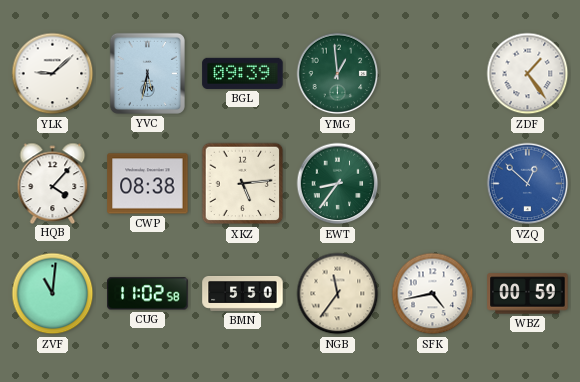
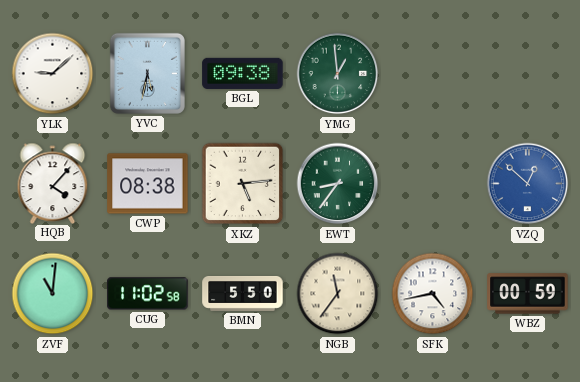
BGL: 09:39 -> 09:38
ZDF: 1:24 -> none
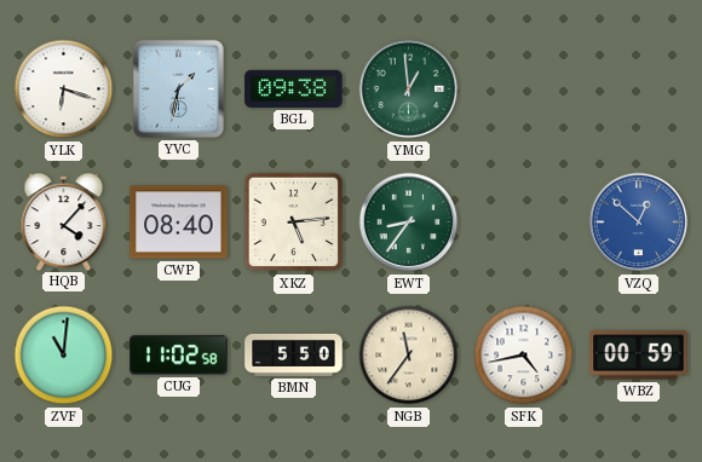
YLK: 9:08 -> 6:18
YVC: 5:32 -> 1:32
CWP: 08:38 -> 08:40
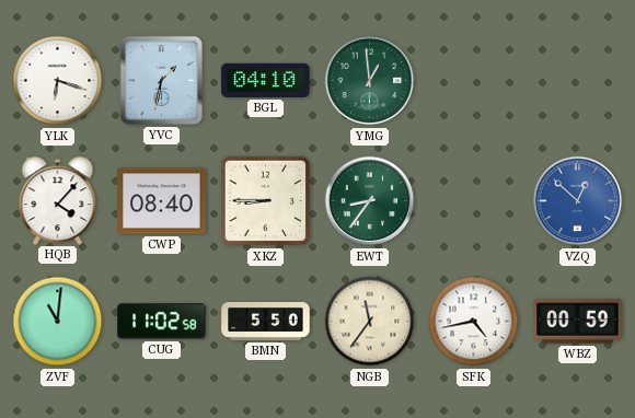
BGL: 09:38 -> 04:10
XKZ: 5:14 -> 8:45
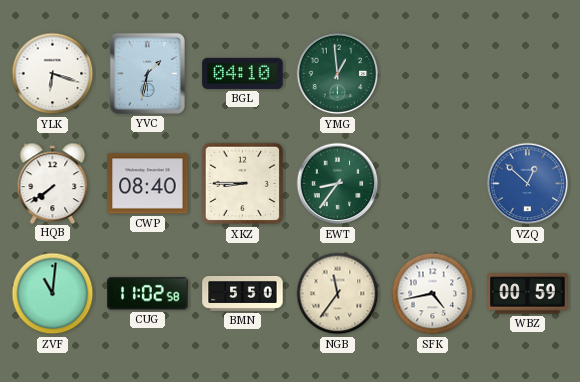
HQB: 4:07 -> 7:39
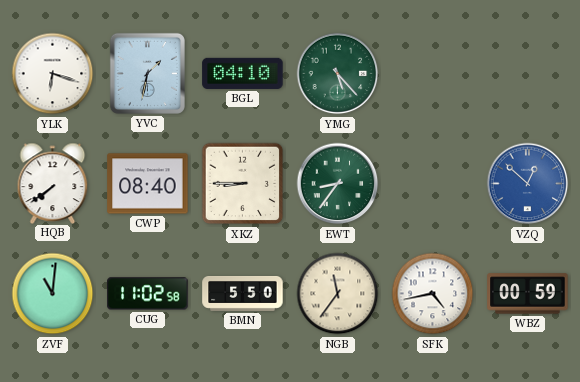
YMG: 12:59 -> 5:23
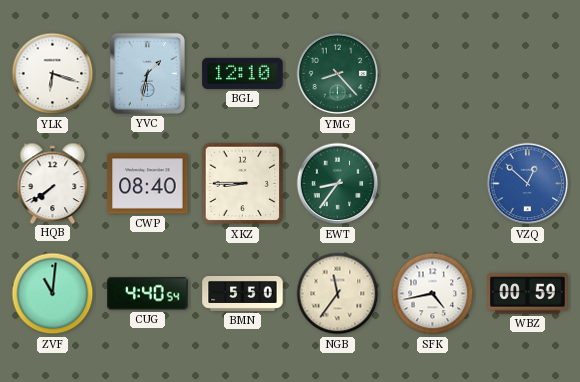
BGL: 04:10 -> 12:10
YMG: 5:23 -> 8:23
CUG: 11:02 -> 4:40
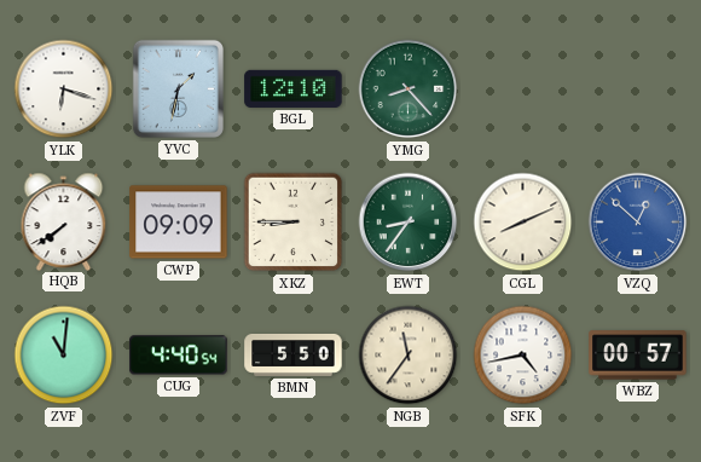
CWP: 08:40 -> 09:09
CGL: none -> 8:11
WBZ: 00:59 -> 00:57
